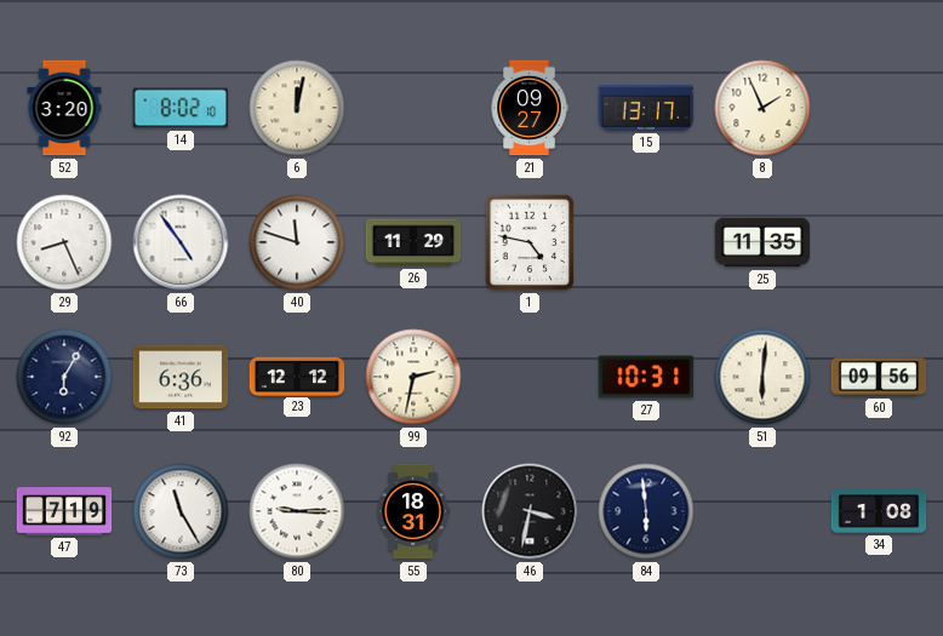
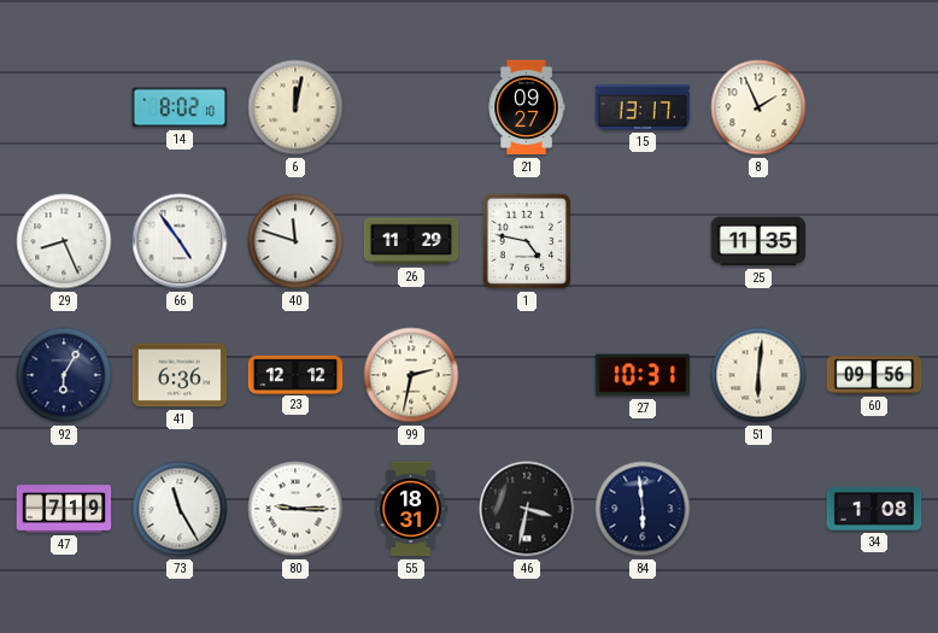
52: 3:20 -> none
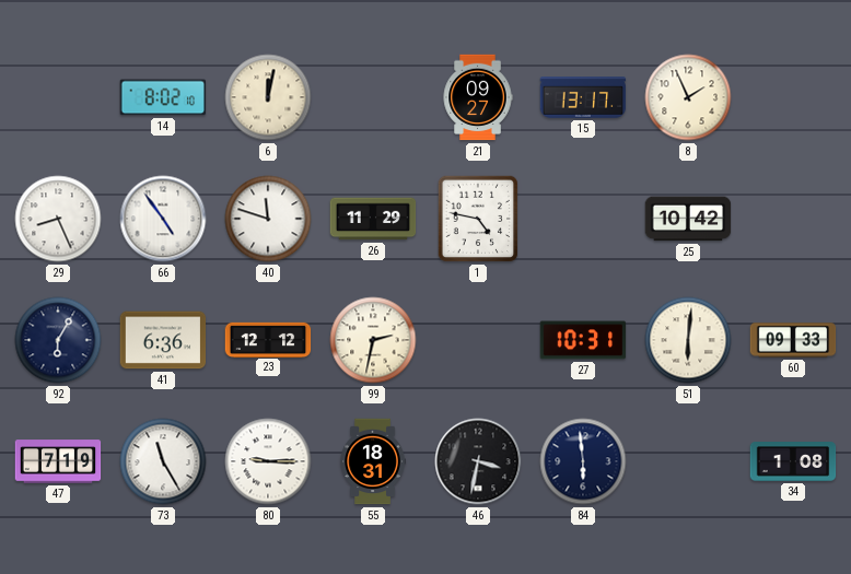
25: 11:35 -> 10:42
60: 09:56 -> 09:33
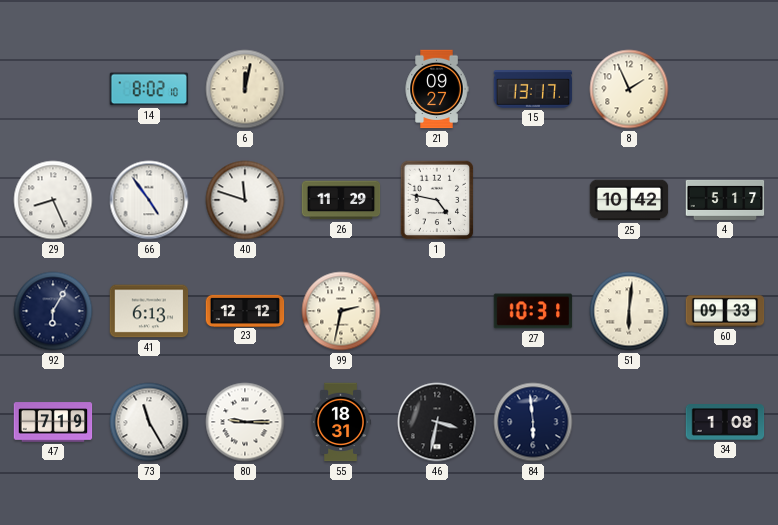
4: none -> 5:17
41: 6:36 -> 6:13
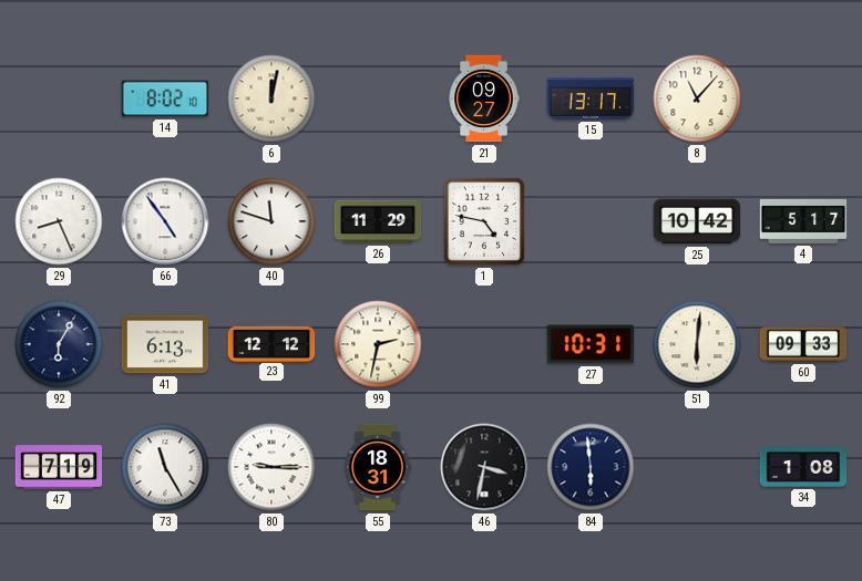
8: 1:56 -> 11:07
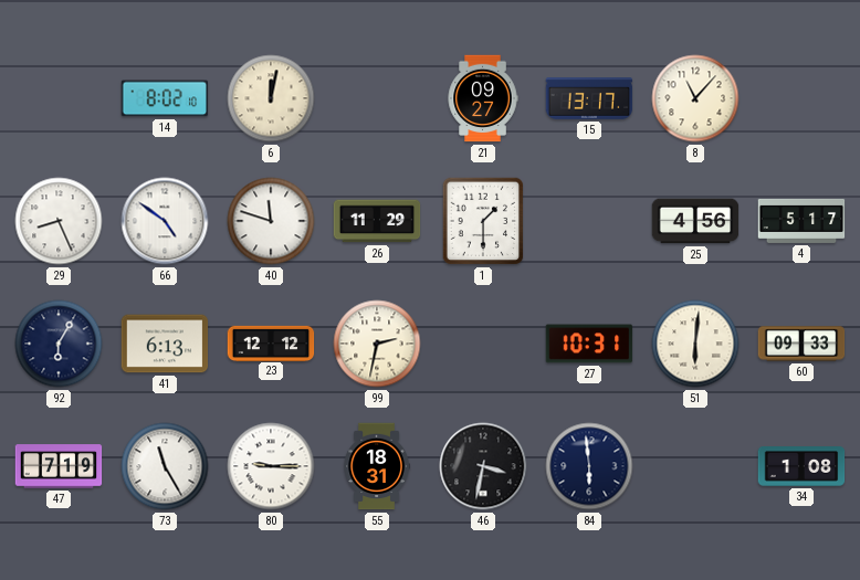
66: 4:54 -> 4:51
1: 4:47 -> 1:30
25: 10:42 -> 4:56
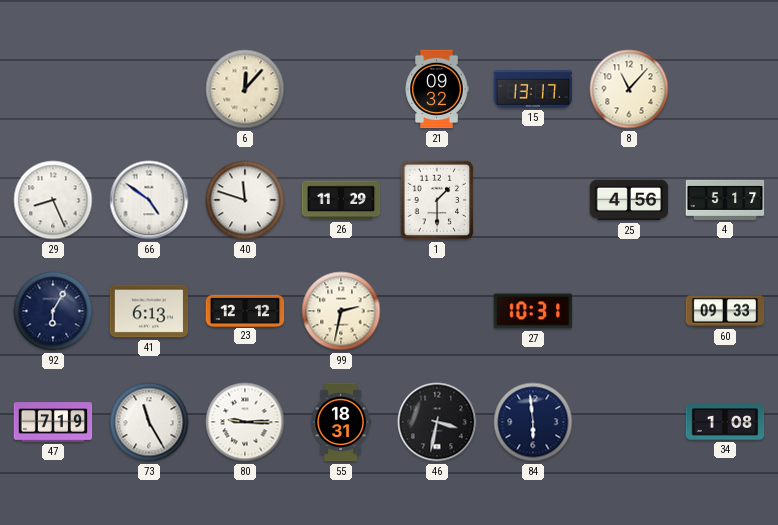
14: 8:02 -> none
6: 12:02 -> 12:07
21: 09:27 -> 09:32
51: 6:01 -> none
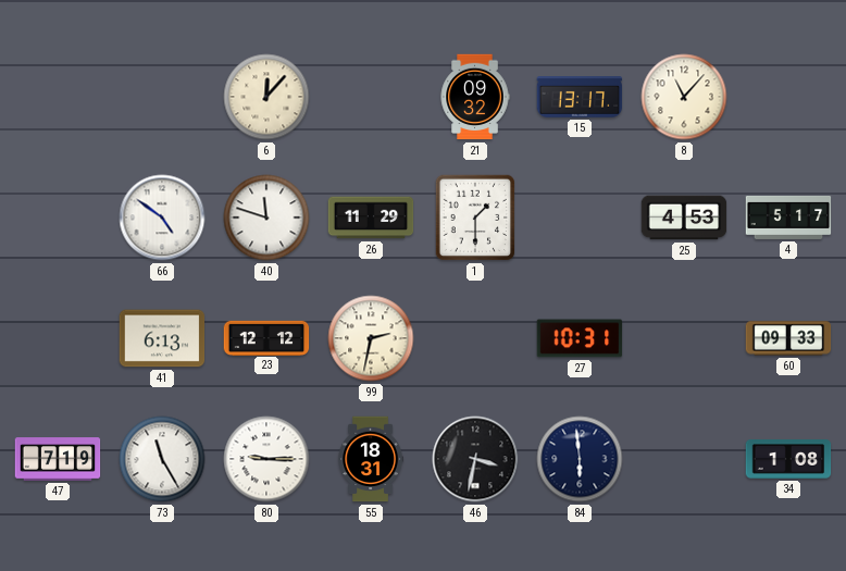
29: 8:26 -> none
25: 4:56 -> 4:53
92: 6:05 -> none
